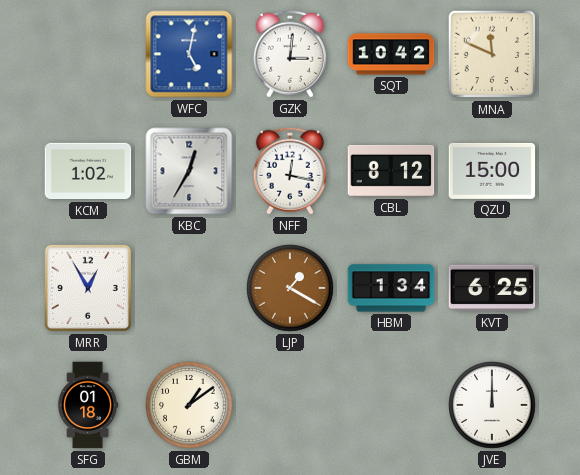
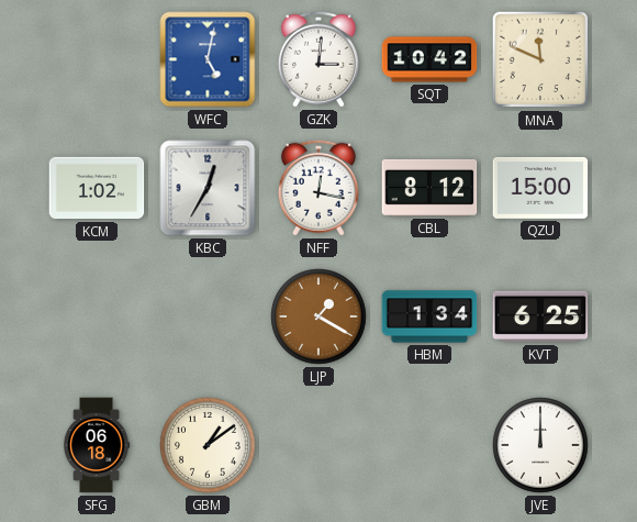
MRR: 12:55 -> none
SFG: 01:18 -> 06:18
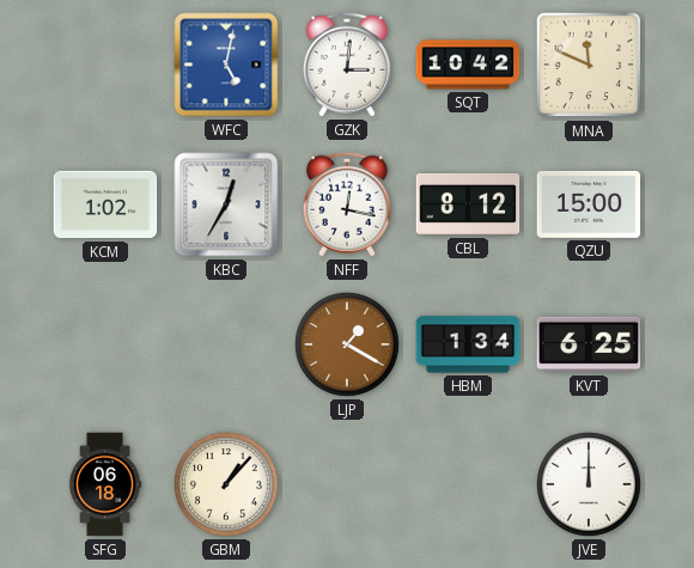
GBM: 1:09 -> 1:07
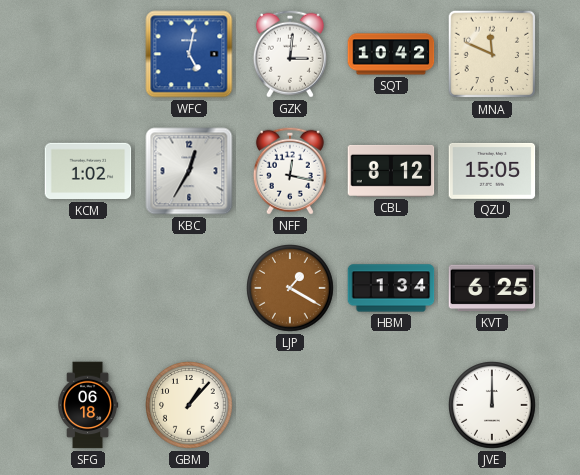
QZU: 15:00 -> 15:05
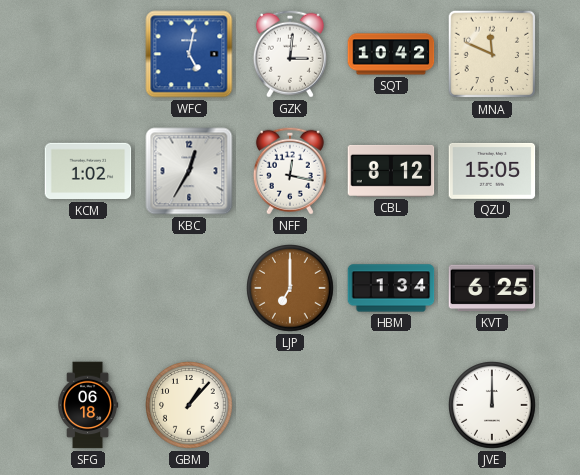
LJP: 1:20 -> 7:00
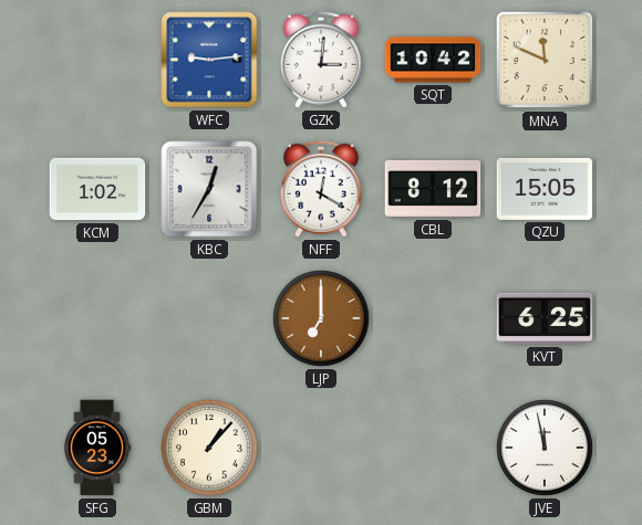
WFC: 5:02 -> 9:14
NFF: 12:17 -> 12:20
HBM: 1:34 -> none
SFG: 06:18 -> 05:23
JVE: 12:00 -> 11:58
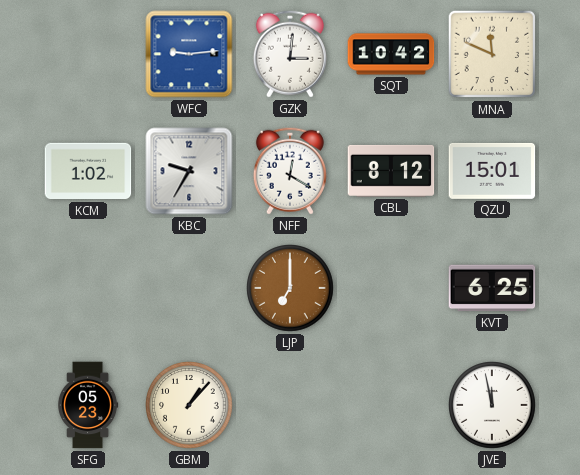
KBC: 12:35 -> 9:35
QZU: 15:05 -> 15:01
